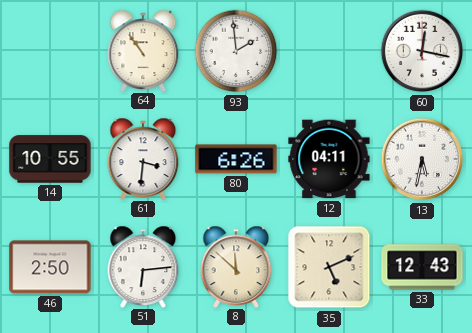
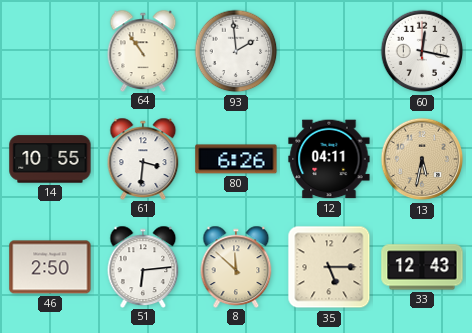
13 dial: white -> champagne
35: 5:11 -> 5:15
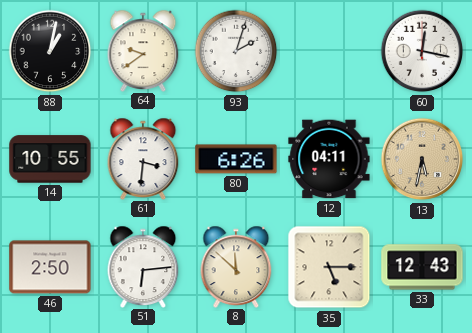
88: none -> 1:02
64: 10:54 -> 9:39
93: 1:59 -> 2:03
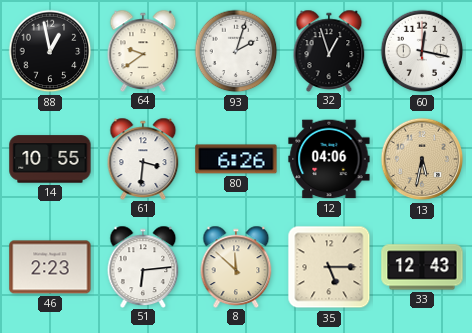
88: 1:02 -> 12:58
32: none -> 12:57
12: 04:11 -> 04:06
46: 2:50 -> 2:23
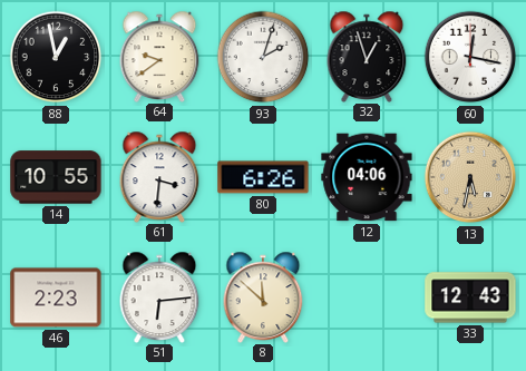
35: 5:15 -> none
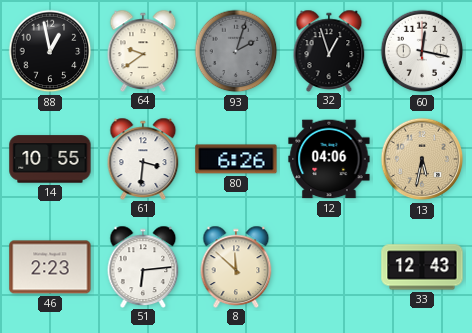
93 dial: white -> grey
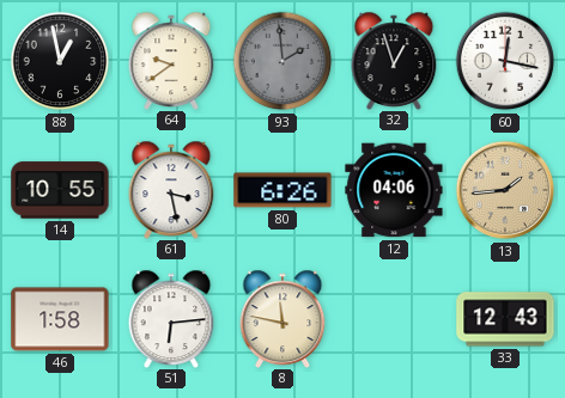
93: 2:03 -> 1:59
61: 3:31 -> 3:28
13: 5:32 -> 1:44
46: 2:23 -> 1:58
8: 11:52 -> 11:47
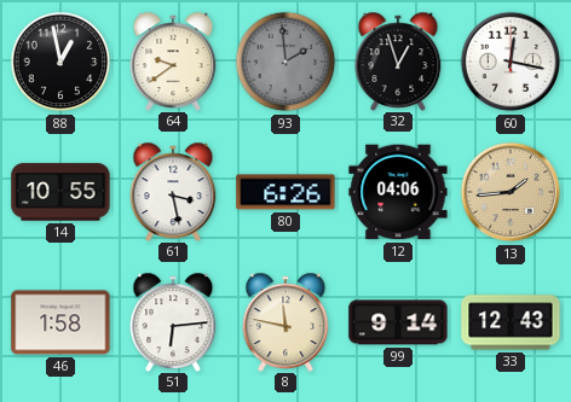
99: none -> 9:14
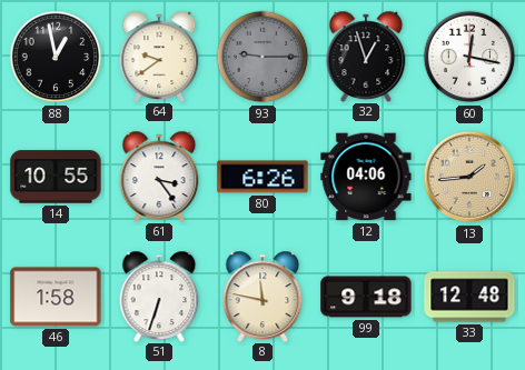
93: 1:59 -> 9:15
61: 3:28 -> 3:24
51: 6:14 -> 6:33
99: 9:14 -> 9:18
33: 12:43 -> 12:48
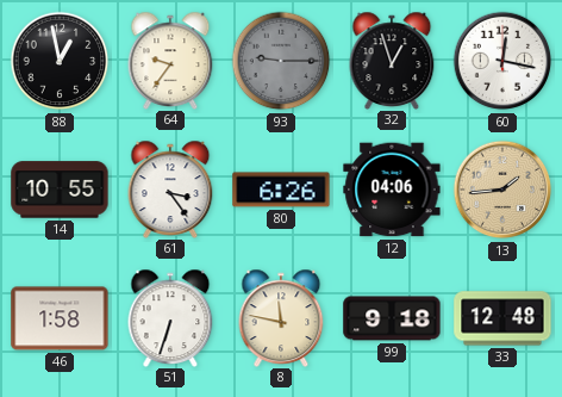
64: 9:39 -> 9:36
